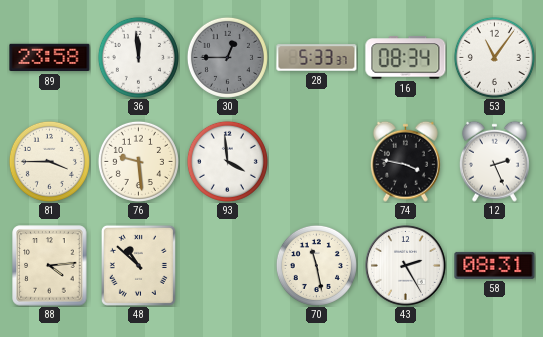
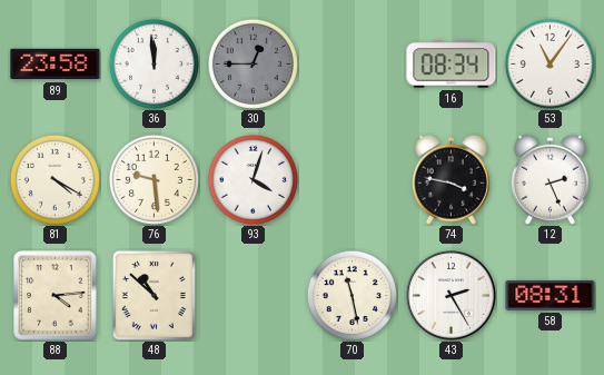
28: 5:33 -> none
81: 3:45 -> 4:20
93: 3:59 -> 4:03
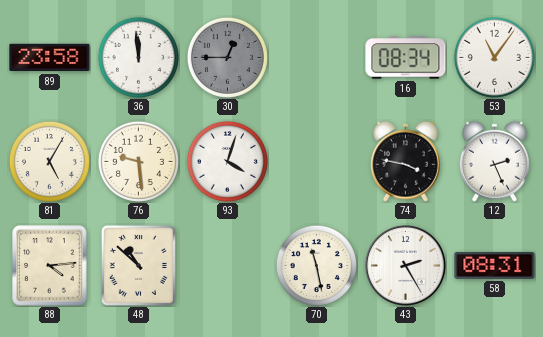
81: 4:20 -> 5:05
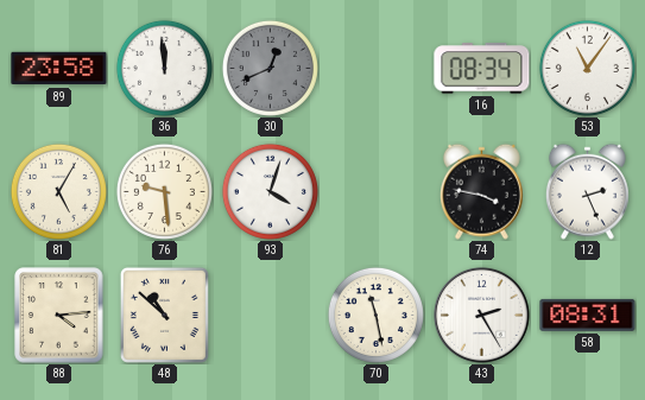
30: 12:45 -> 12:41
